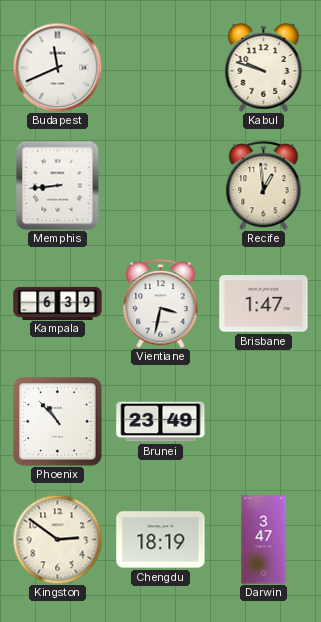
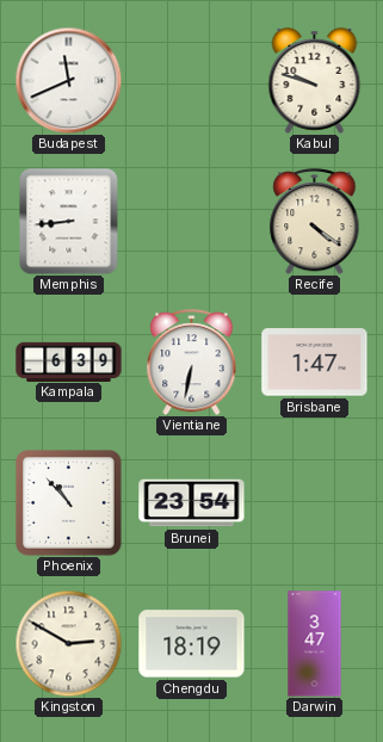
Recife: 12:59 -> 4:21
Vientiane: 3:32 -> 6:32
Brunei: 23:49 -> 23:54
Kingston: 2:51 -> 2:50
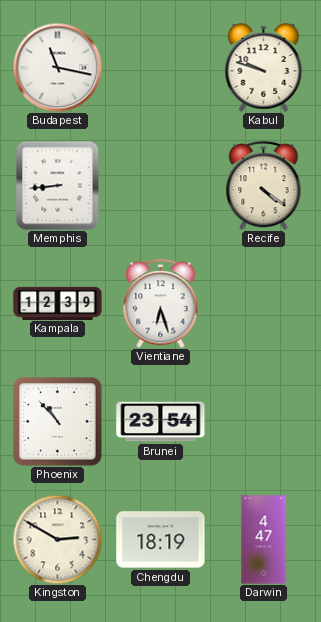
Budapest: 11:41 -> 11:17
Kampala: 6:39 -> 12:39
Vientiane: 6:32 -> 6:27
Brisbane: 1:47 -> none
Darwin: 3:47 -> 4:47
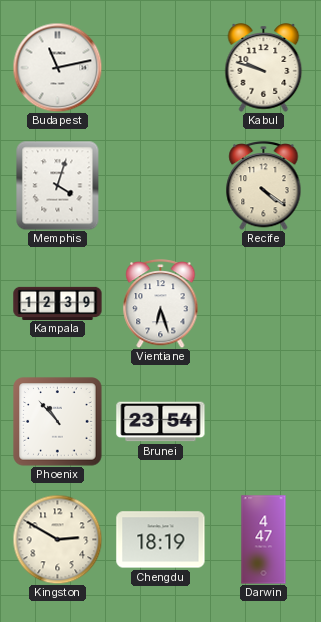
Budapest: 11:17 -> 11:13
Memphis: 8:44 -> 4:03
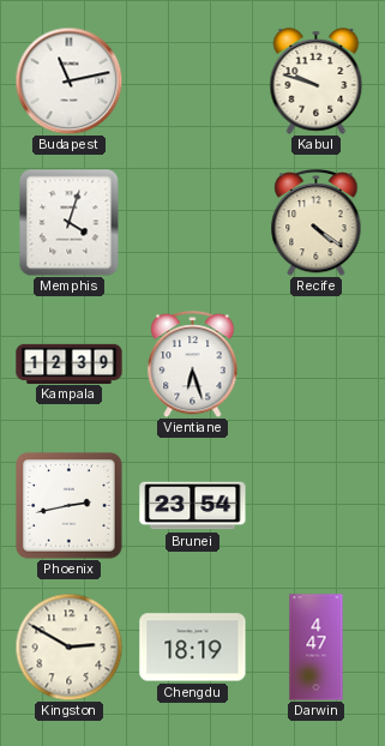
Phoenix: 10:53 -> 2:43
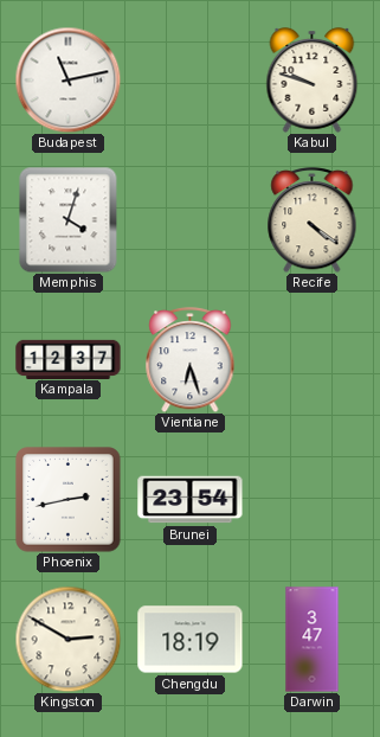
Kampala: 12:39 -> 12:37
Darwin: 4:47 -> 3:47
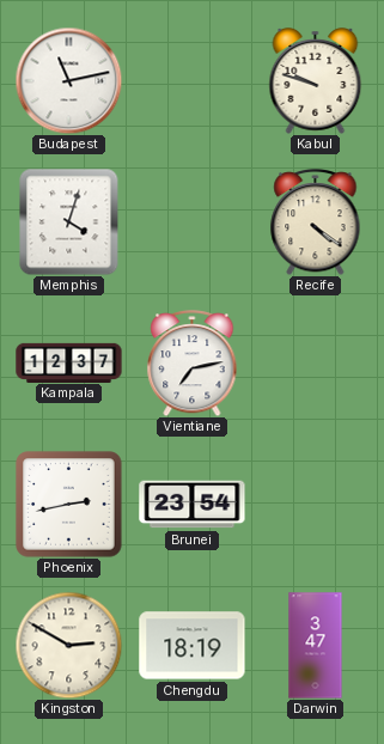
Vientiane: 6:27 -> 7:13
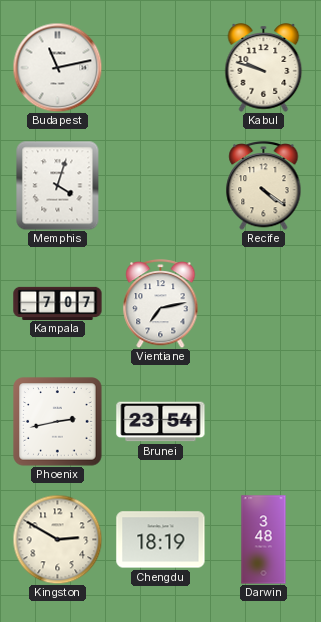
Kampala: 12:37 -> 7:07
Darwin: 3:47 -> 3:48
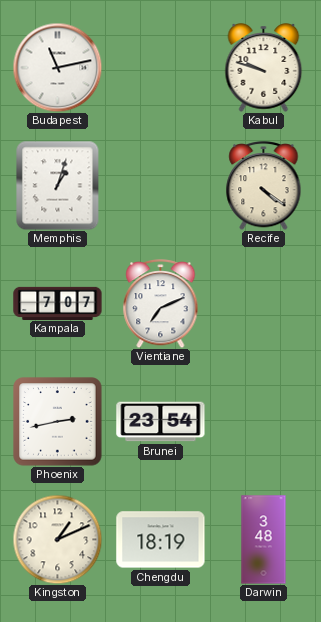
Memphis: 4:03 -> 1:03
Vientiane: 7:13 -> 7:11
Kingston: 2:50 -> 1:11
